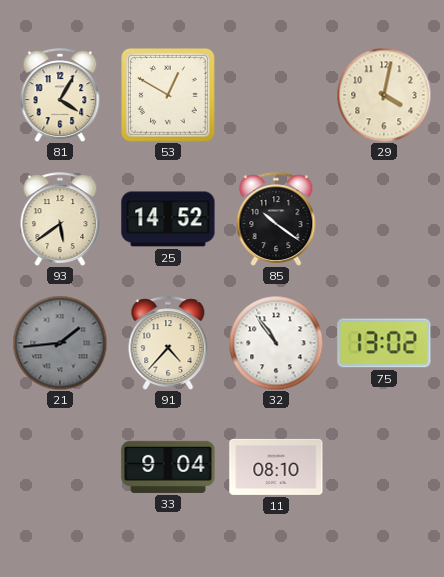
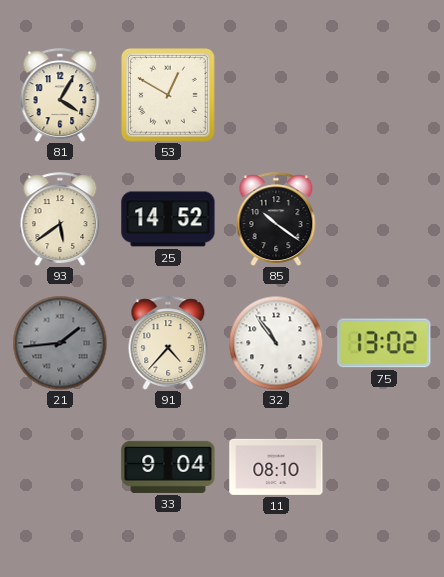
29: 4:02 -> none
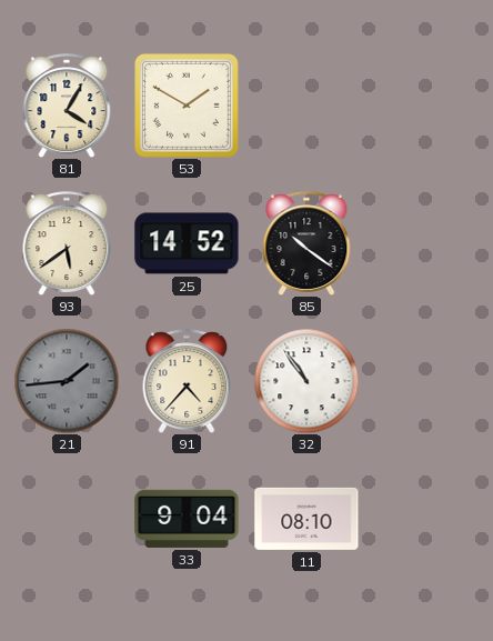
53: 12:50 -> 1:50
75: 13:02 -> none
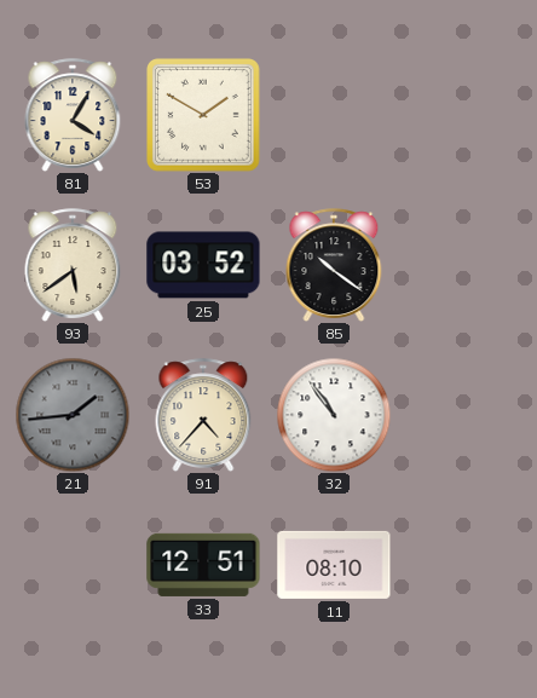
25: 14:52 -> 03:52
33: 9:04 -> 12:51
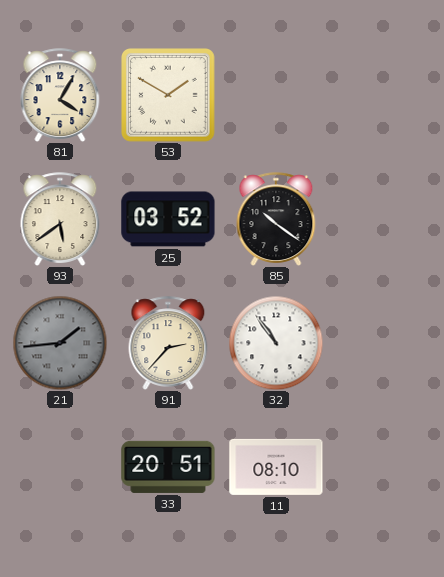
91: 4:37 -> 2:37
33: 12:51 -> 20:51
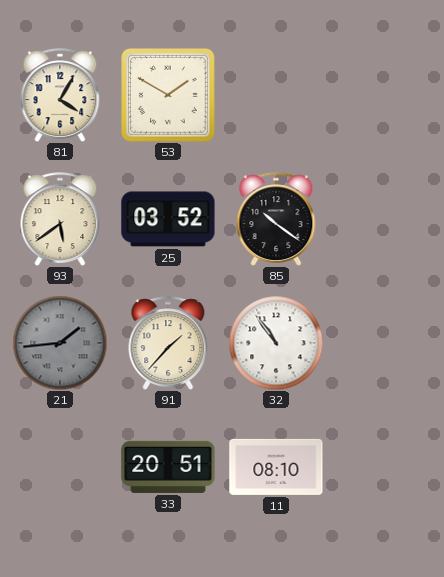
91: 2:37 -> 1:37
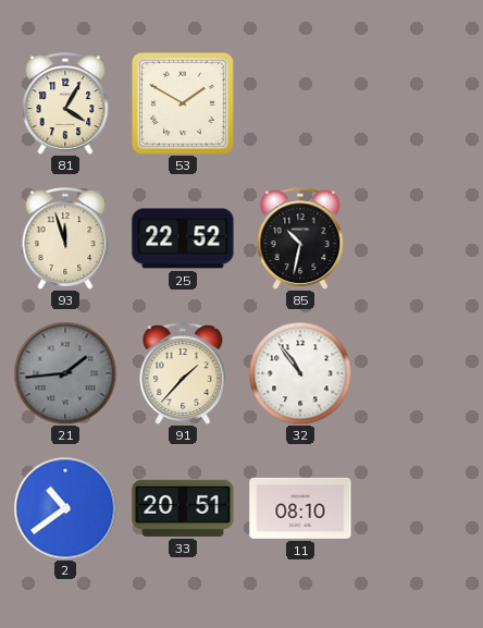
93: 5:39 -> 11:57
25: 03:52 -> 22:52
85: 10:21 -> 10:32
2: none -> 10:39
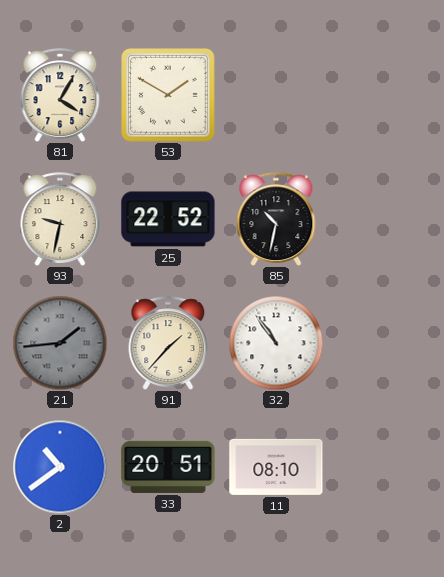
93: 11:57 -> 9:32
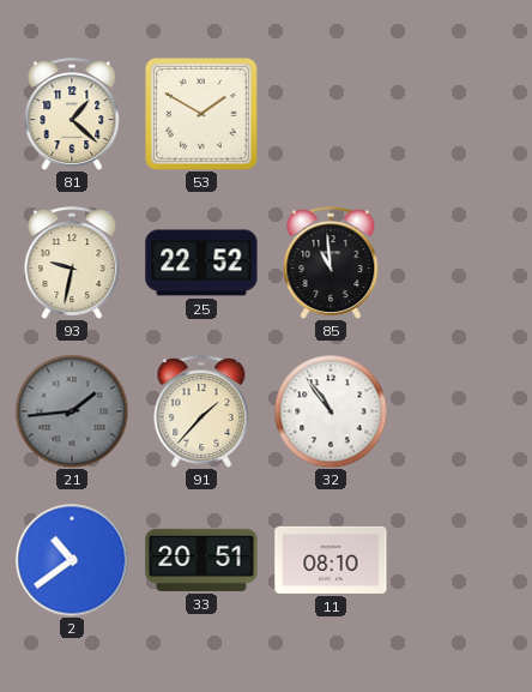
81: 4:05 -> 1:22
85: 10:32 -> 10:59
